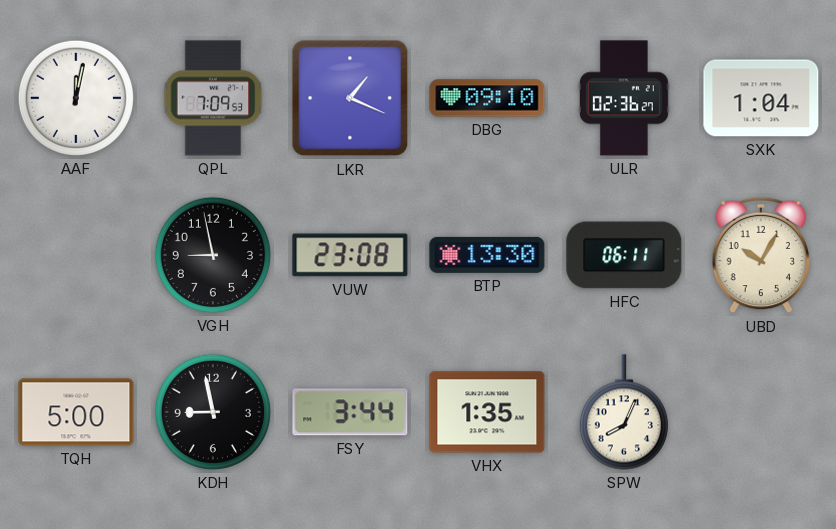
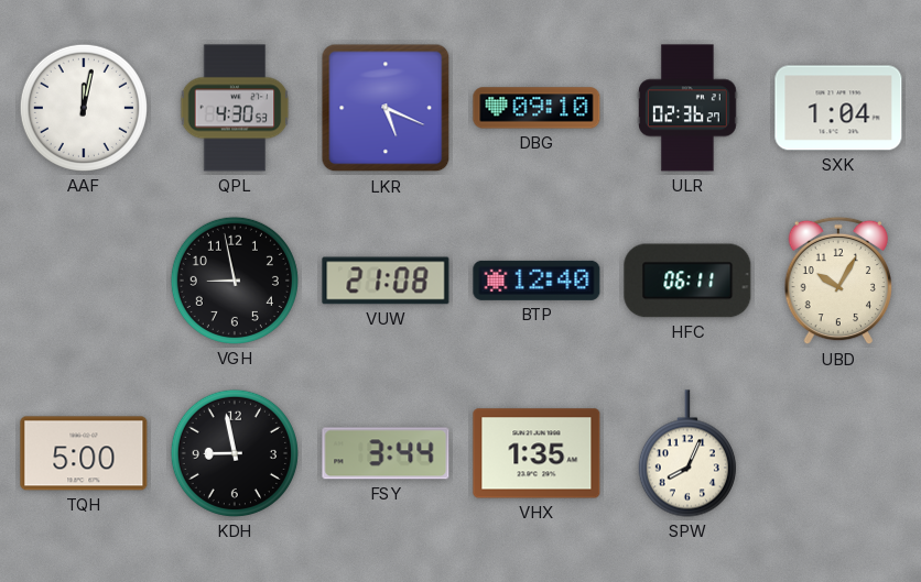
QPL: 7:09 -> 4:30
LKR: 1:19 -> 5:19
VUW: 23:08 -> 21:08
BTP: 13:30 -> 12:40
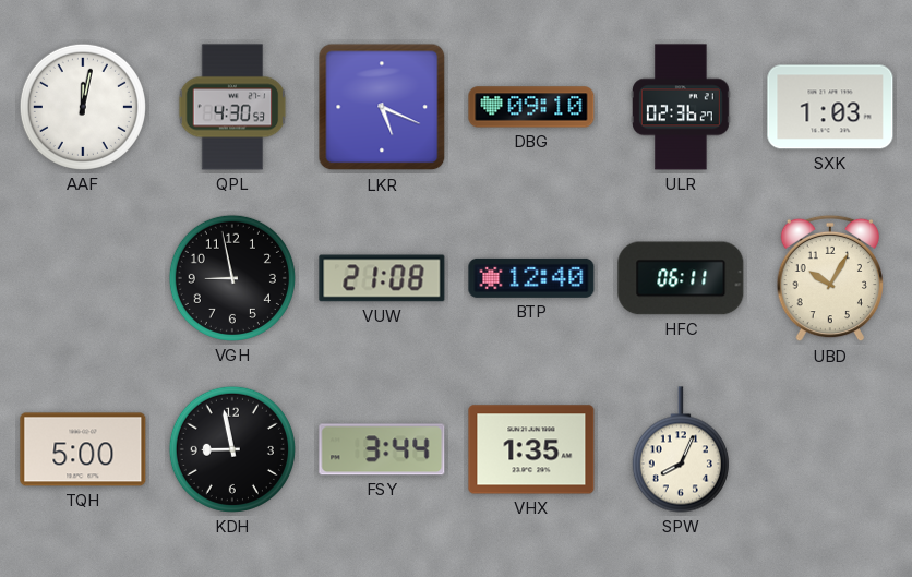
SXK: 1:04 -> 1:03
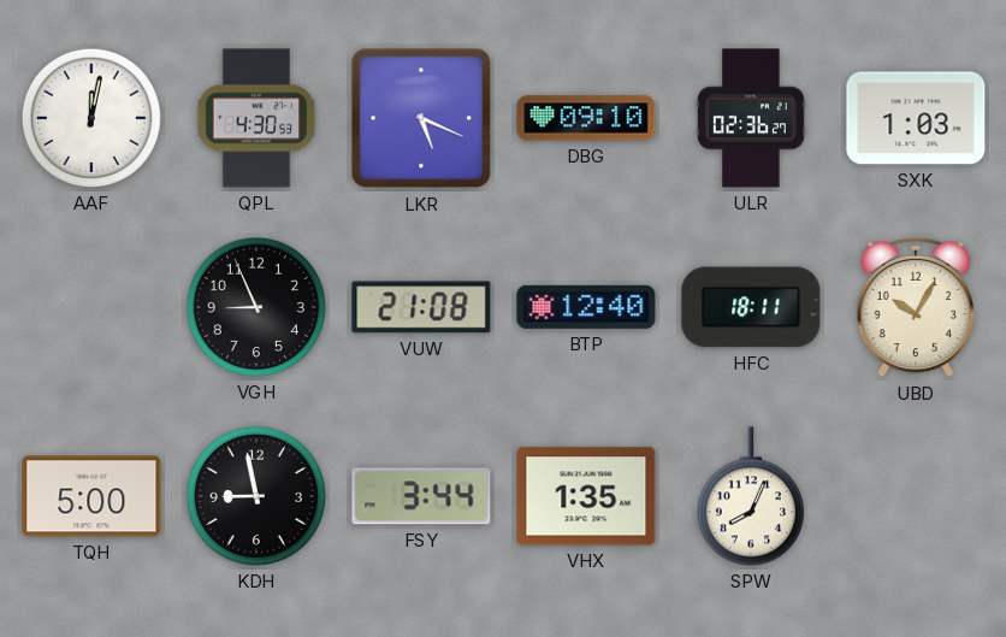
VGH: 8:58 -> 8:56
HFC: 06:11 -> 18:11
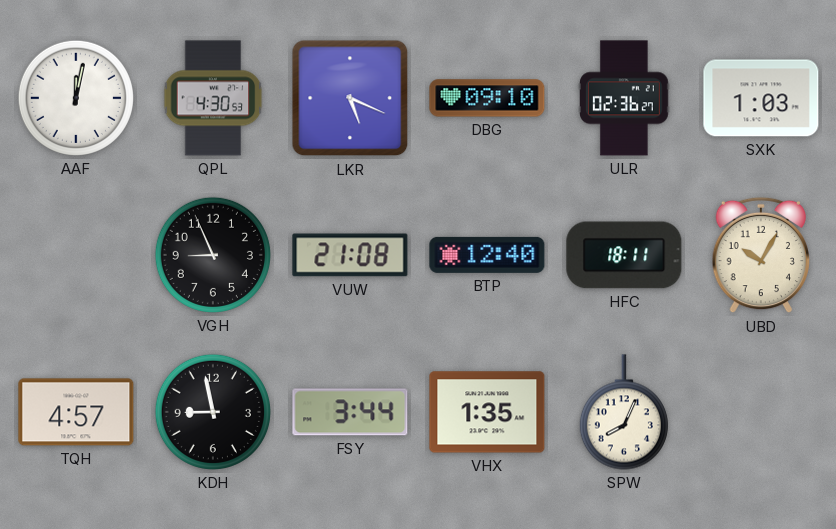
TQH: 5:00 -> 4:57
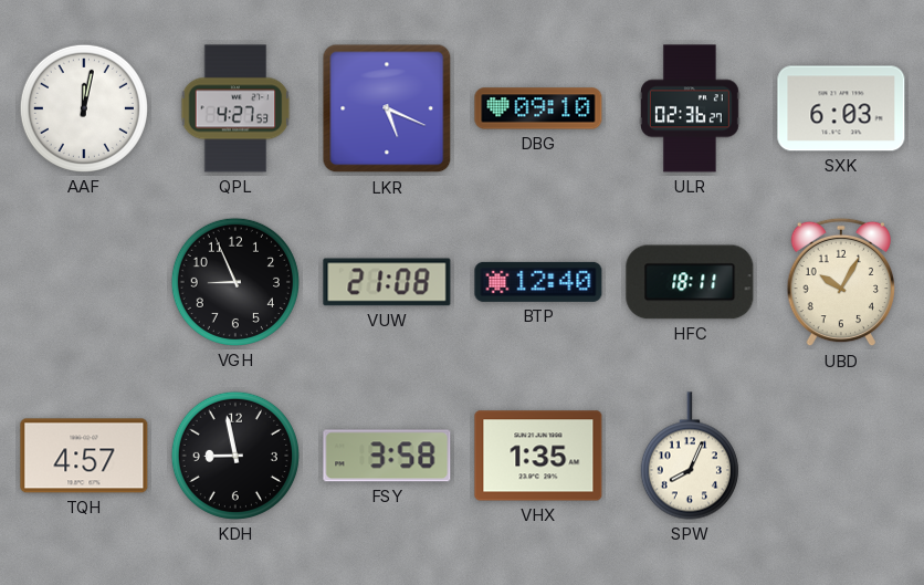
QPL: 4:30 -> 4:27
SXK: 1:03 -> 6:03
FSY: 3:44 -> 3:58
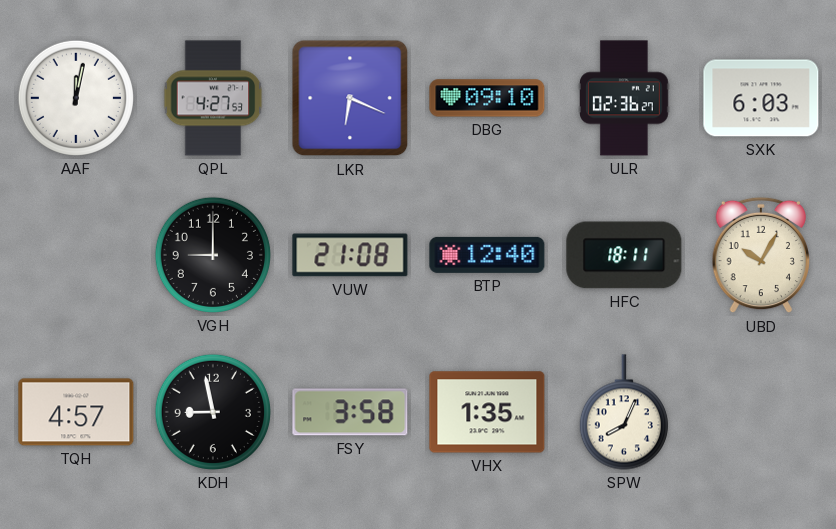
LKR: 5:19 -> 6:19
VGH: 8:56 -> 9:00
